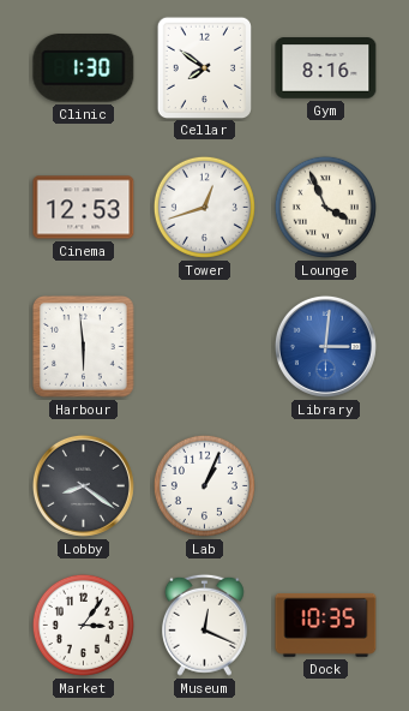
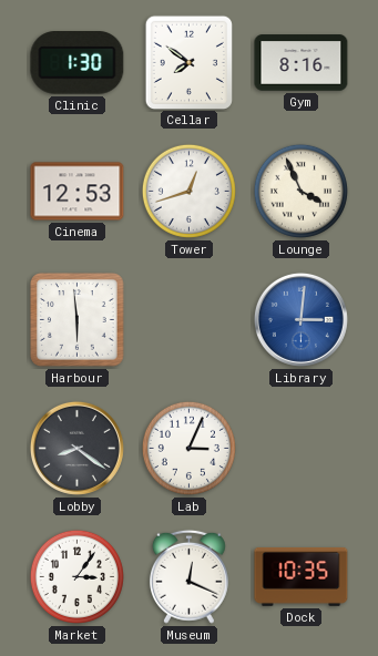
Lab: 1:04 -> 3:04
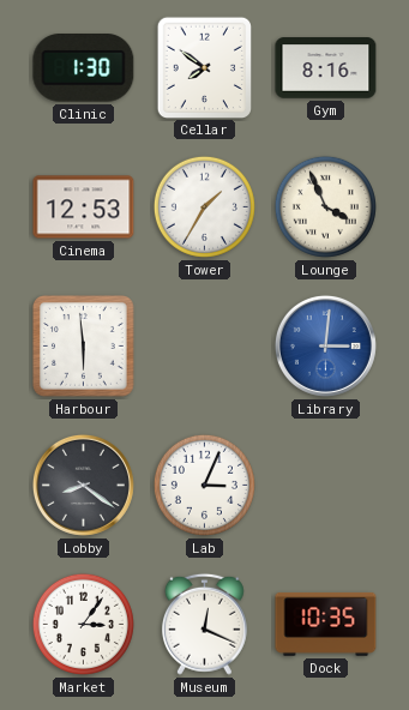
Tower: 12:42 -> 1:35
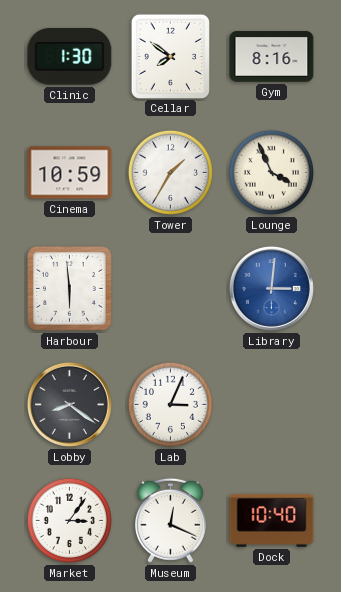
Cinema: 12:53 -> 10:59
Dock: 10:35 -> 10:40
